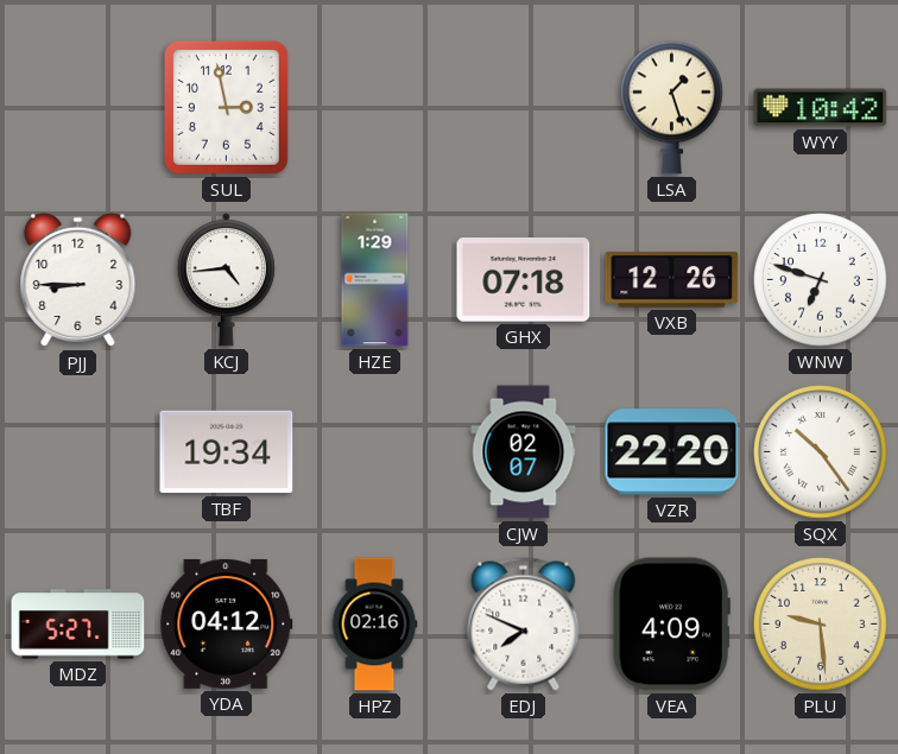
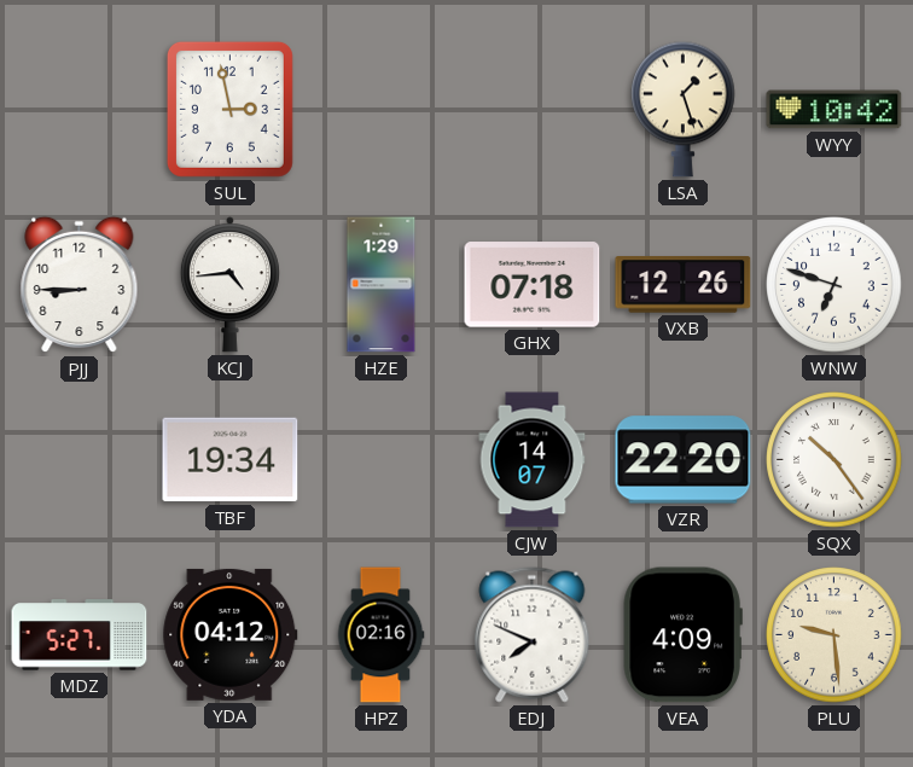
CJW: 02:07 -> 14:07
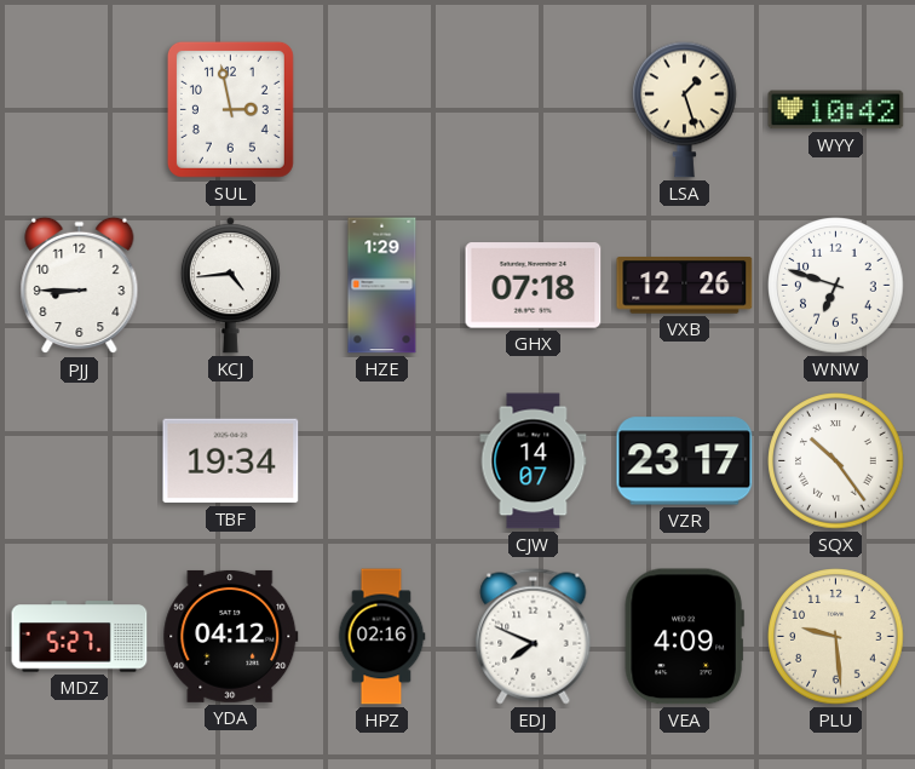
VZR: 22:20 -> 23:17
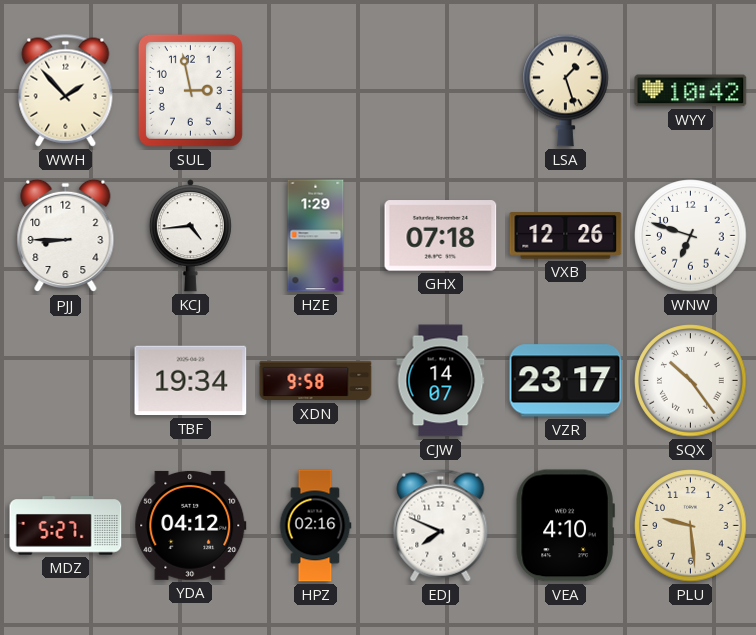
WWH: none -> 1:53
XDN: none -> 9:58
VEA: 4:09 -> 4:10
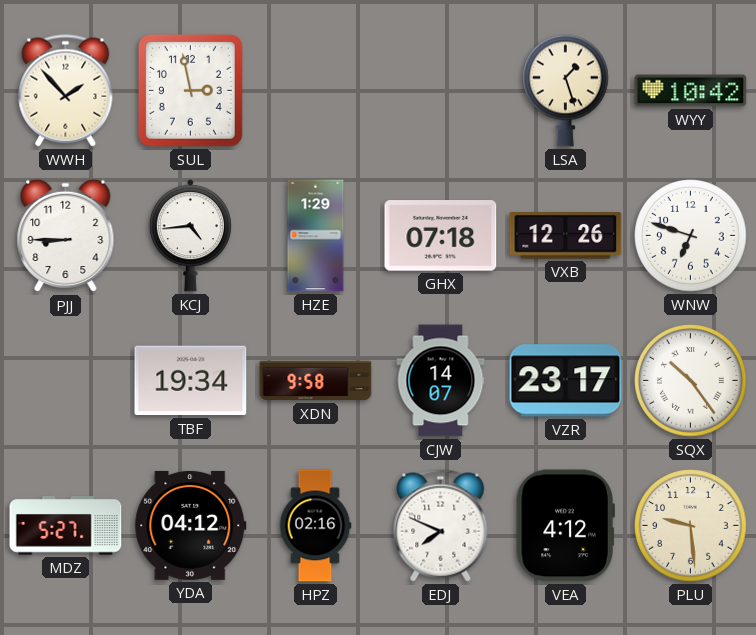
VEA: 4:10 -> 4:12
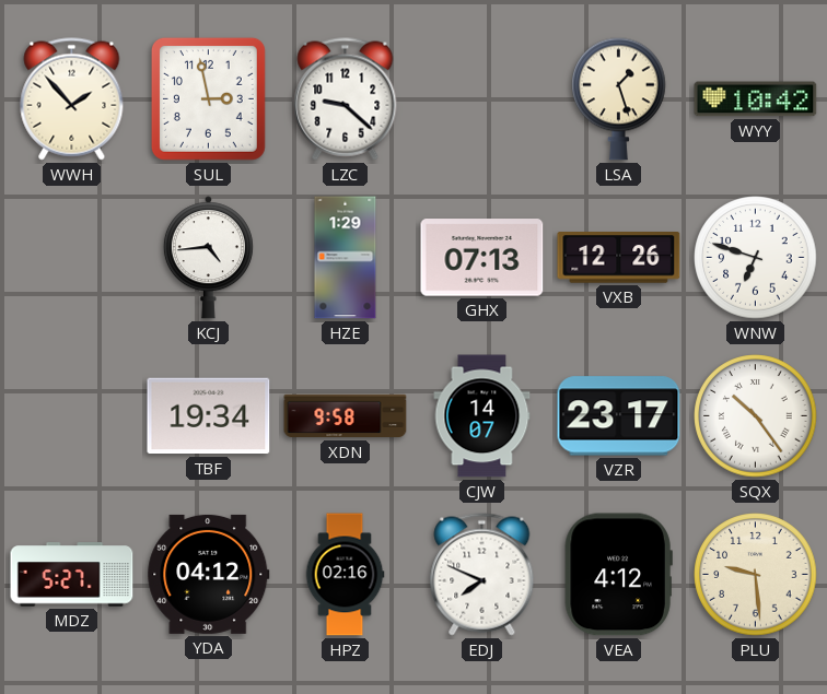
LZC: none -> 9:22
PJJ: 8:45 -> none
GHX: 07:18 -> 07:13
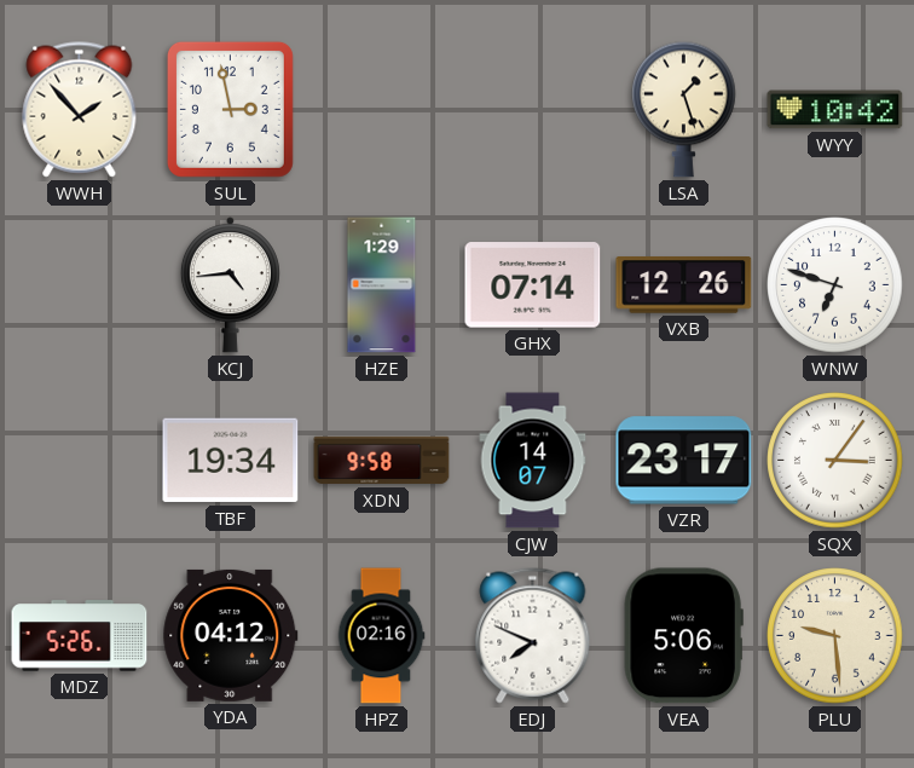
LZC: 9:22 -> none
GHX: 07:13 -> 07:14
SQX: 10:24 -> 3:06
MDZ: 5:27 -> 5:26
VEA: 4:12 -> 5:06
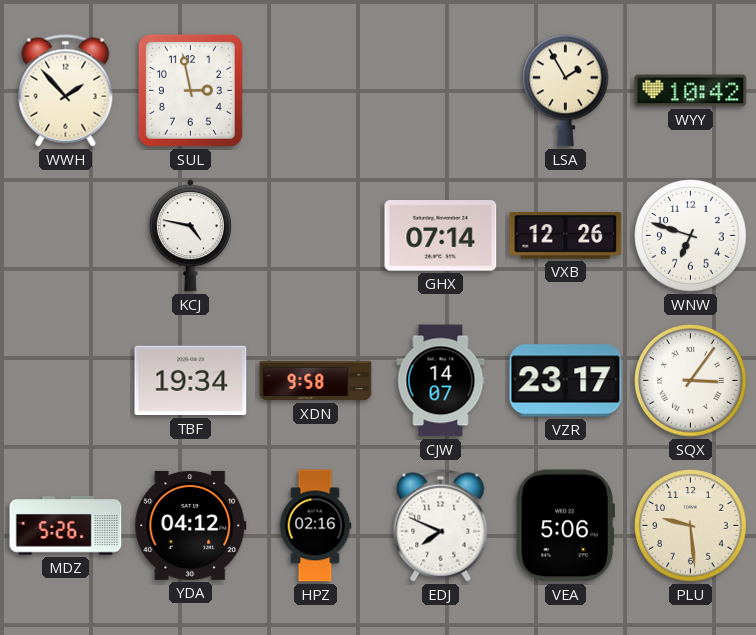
LSA: 1:27 -> 1:55
KCJ: 4:44 -> 4:47
HZE: 1:29 -> none
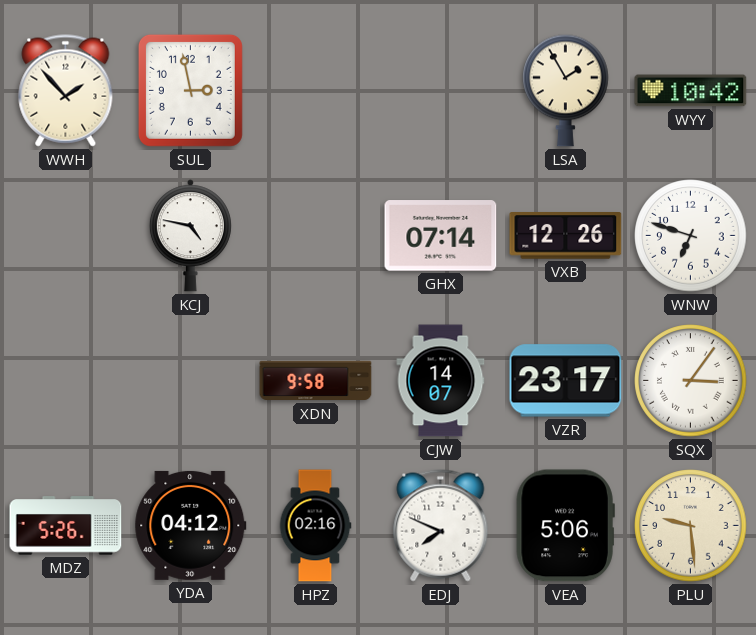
TBF: 19:34 -> none
